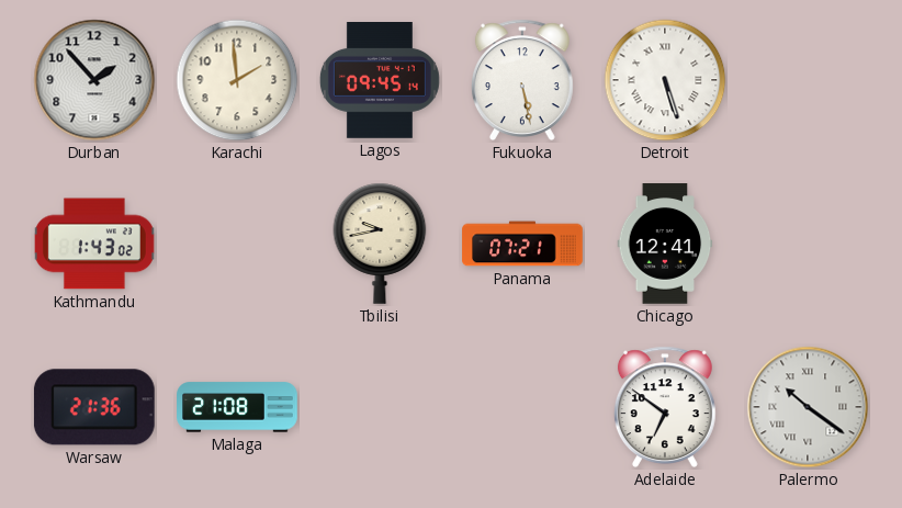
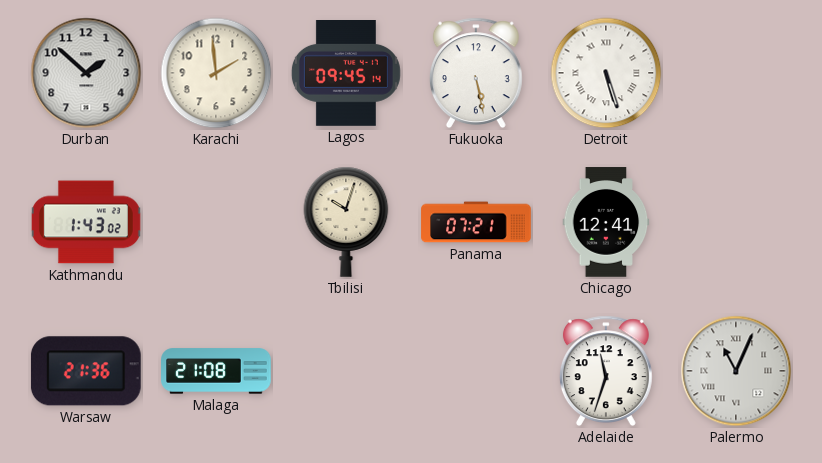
Durban: 1:53 -> 1:52
Tbilisi: 9:43 -> 10:03
Adelaide: 6:51 -> 11:33
Palermo: 10:21 -> 11:04
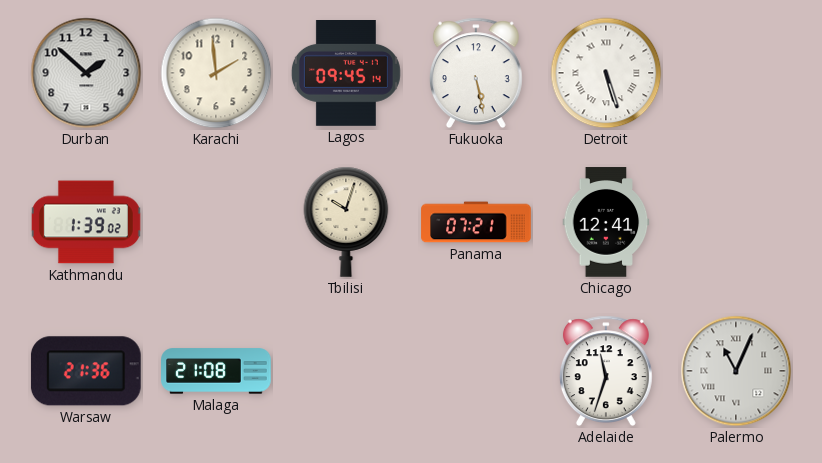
Kathmandu: 1:43 -> 1:39
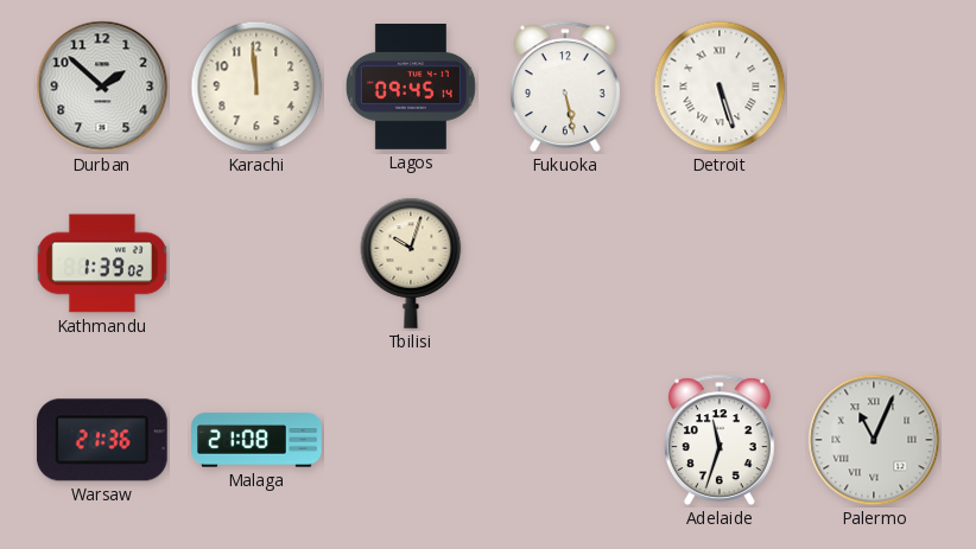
Karachi: 1:59 -> 11:59
Panama: 07:21 -> none
Chicago: 12:41 -> none
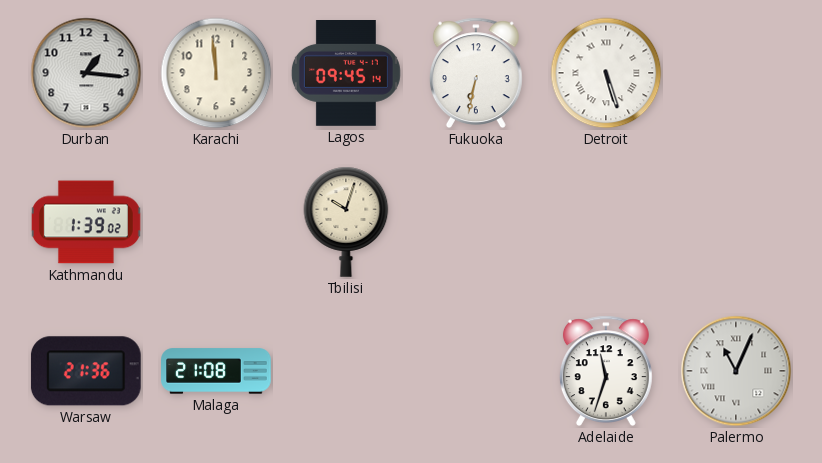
Durban: 1:52 -> 1:16
Fukuoka: 5:28 -> 6:32
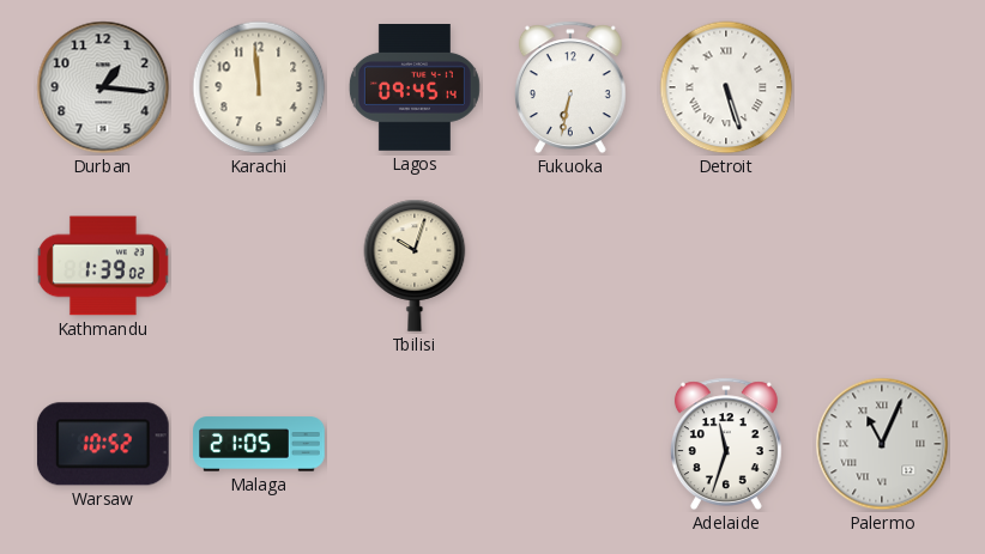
Warsaw: 21:36 -> 10:52
Malaga: 21:08 -> 21:05
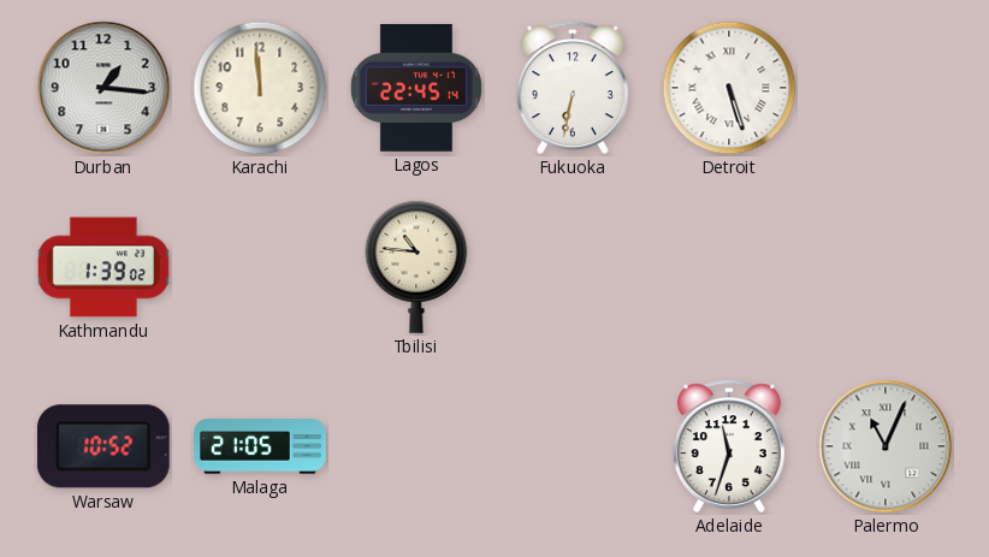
Lagos: 09:45 -> 22:45
Tbilisi: 10:03 -> 10:46
